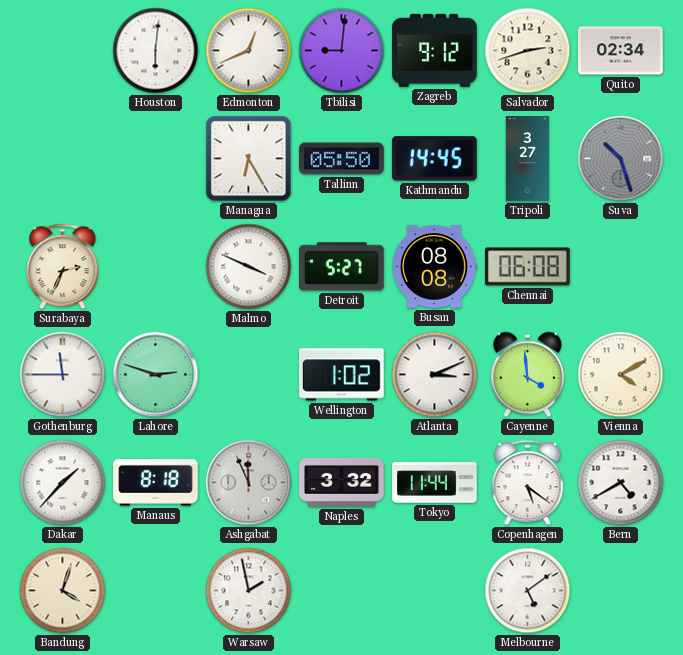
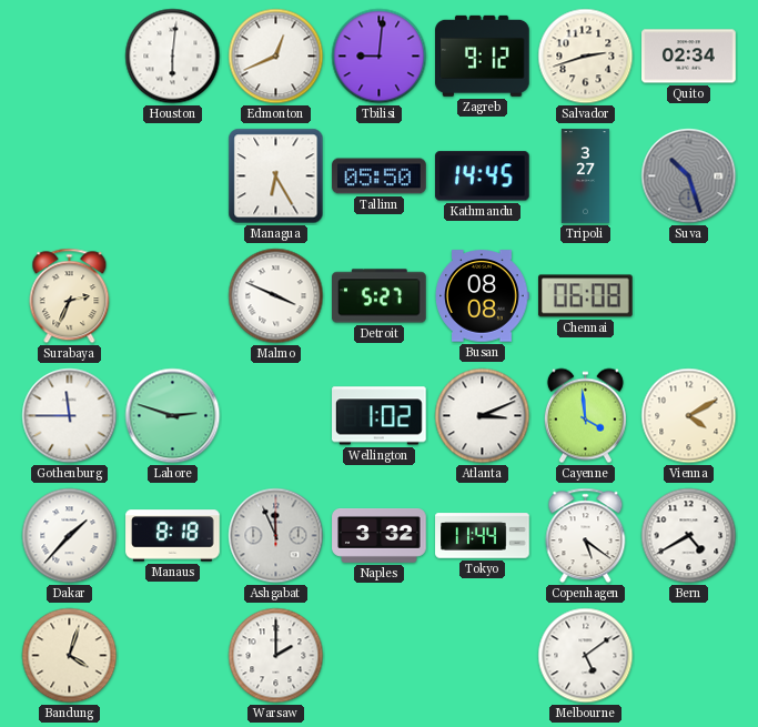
Warsaw: 1:58 -> 2:00
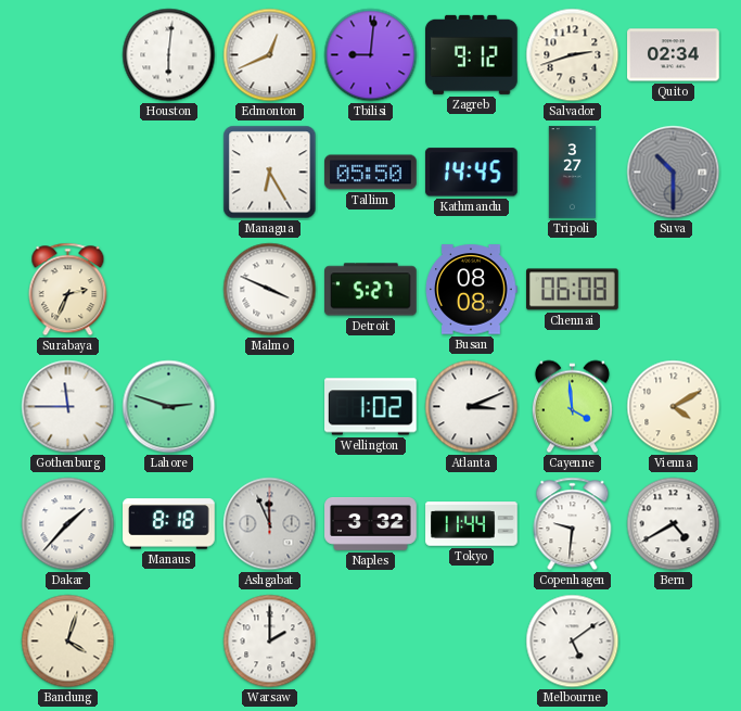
Suva: 10:27 -> 10:30
Copenhagen: 5:21 -> 9:31
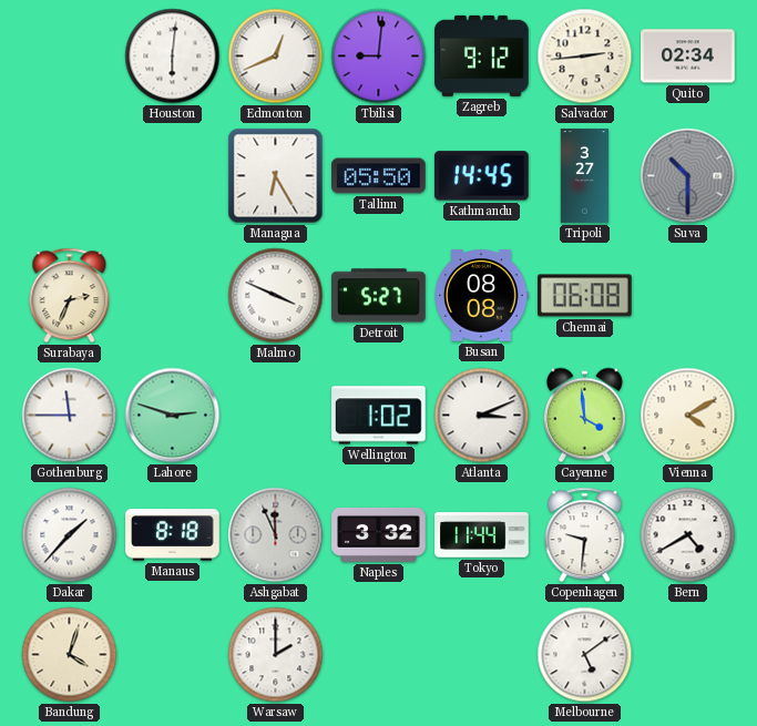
Salvador: 2:42 -> 2:44
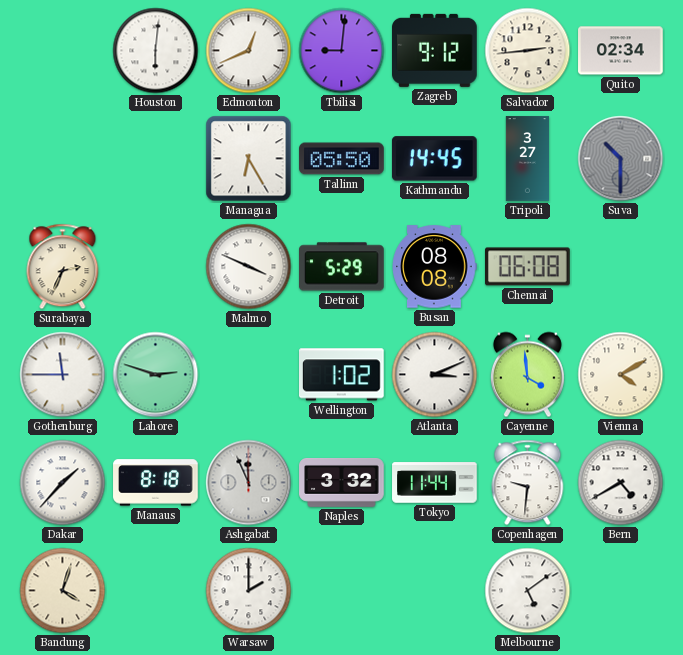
Detroit: 5:27 -> 5:29
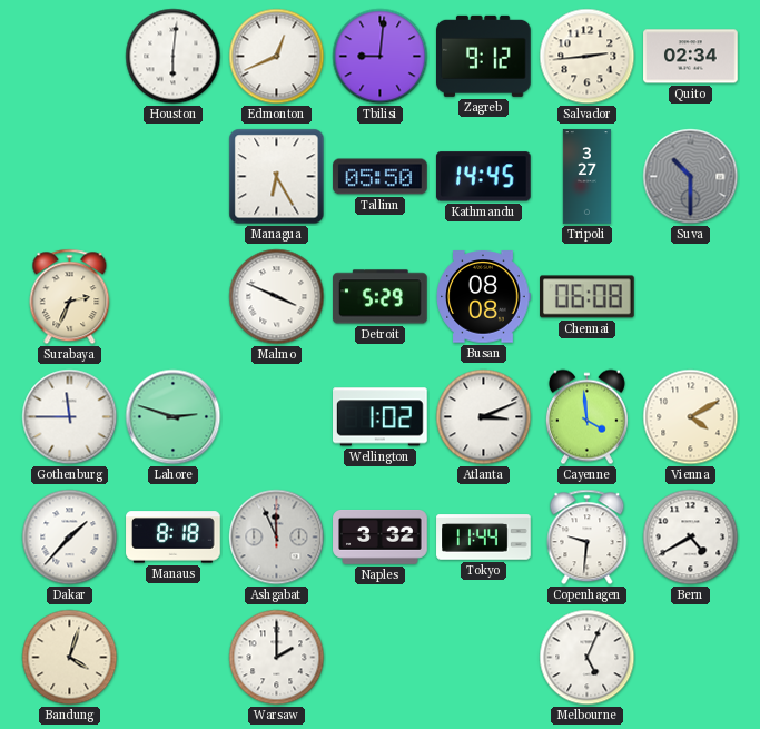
Melbourne: 5:09 -> 5:04
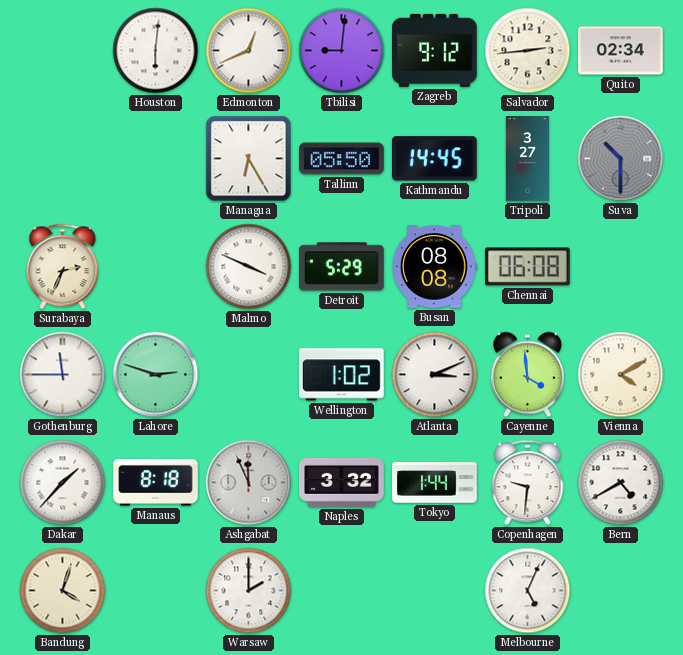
Tokyo: 11:44 -> 1:44
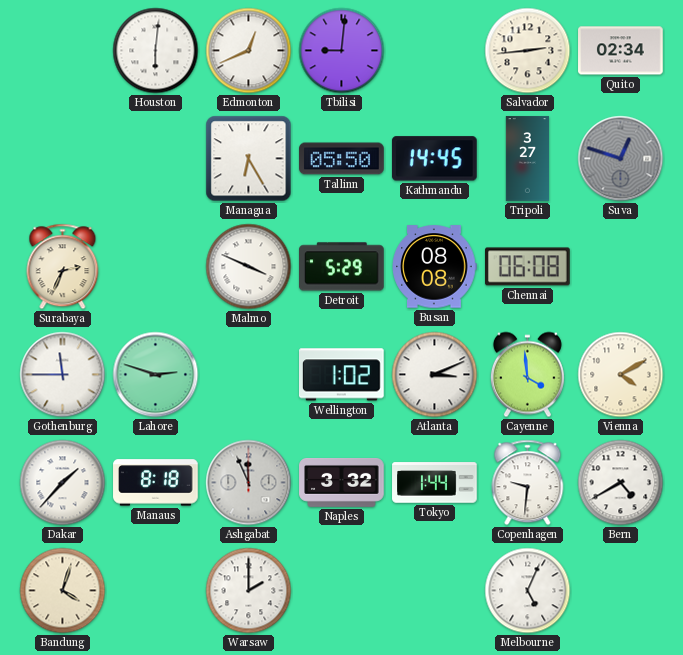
Zagreb: 9:12 -> none
Suva: 10:30 -> 12:48
